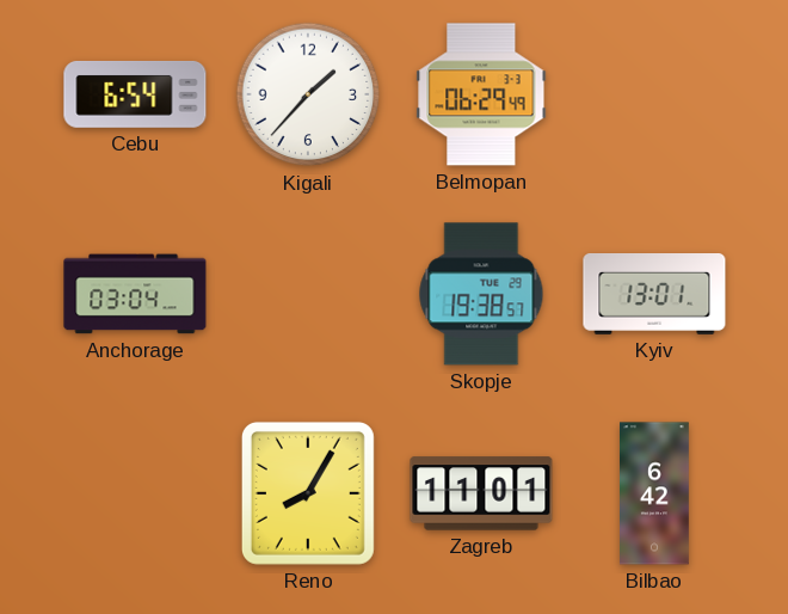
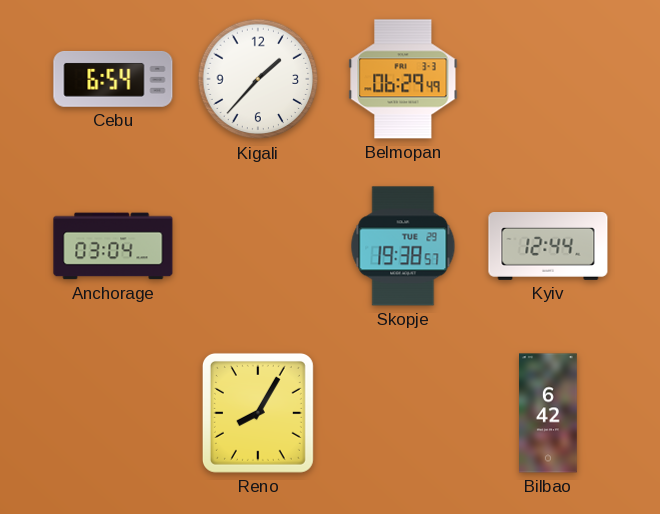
Kyiv: 13:01 -> 12:44
Zagreb: 11:01 -> none
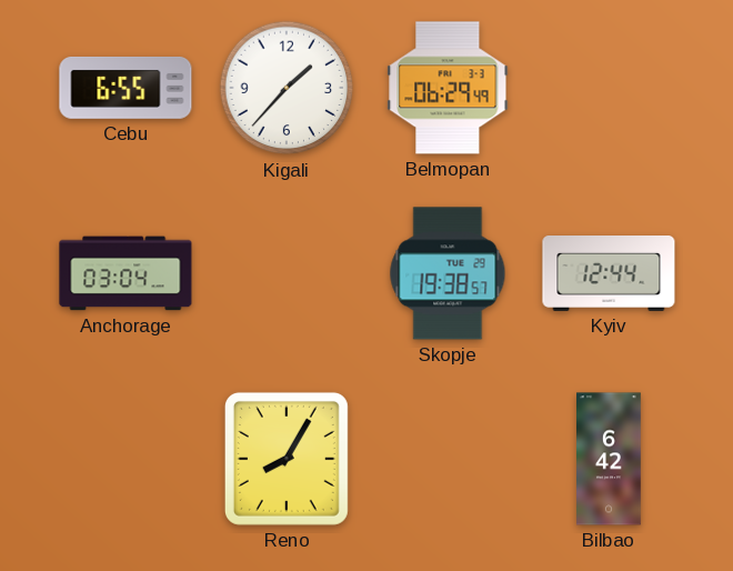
Cebu: 6:54 -> 6:55
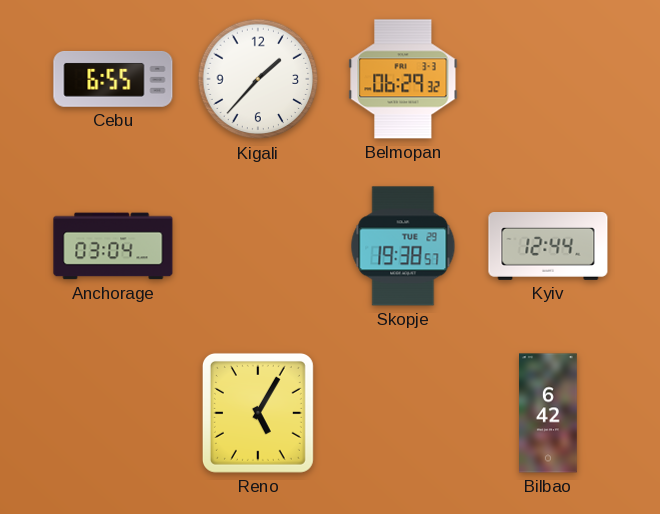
Belmopan: 06:29:49 -> 06:29:32
Reno: 8:05 -> 5:05
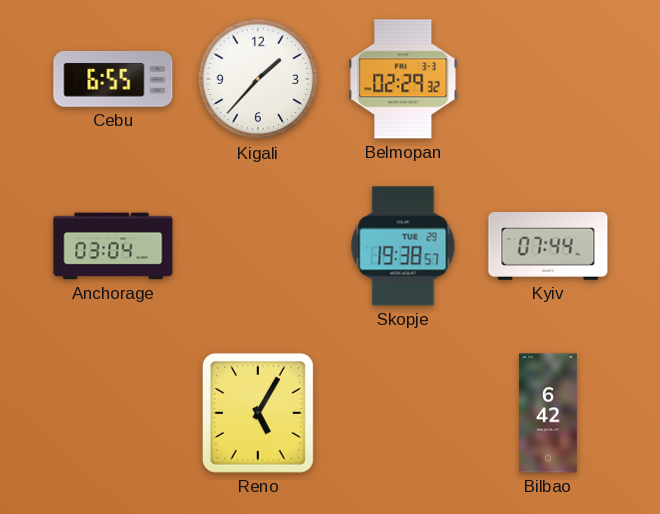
Belmopan: 06:29 -> 02:29
Kyiv: 12:44 -> 07:44
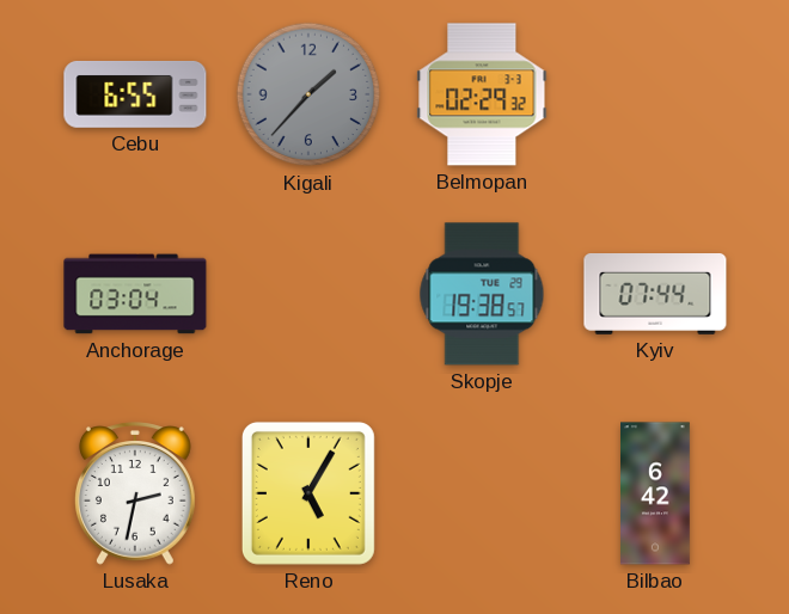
Kigali dial: white -> grey
Lusaka: none -> 2:32
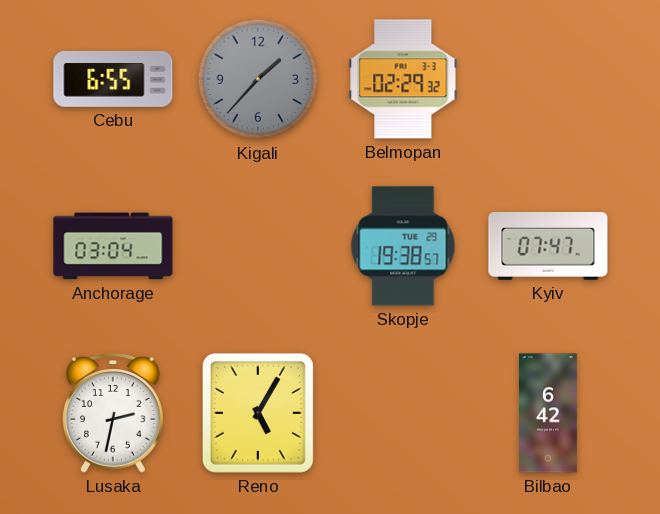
Kyiv: 07:44 -> 07:47
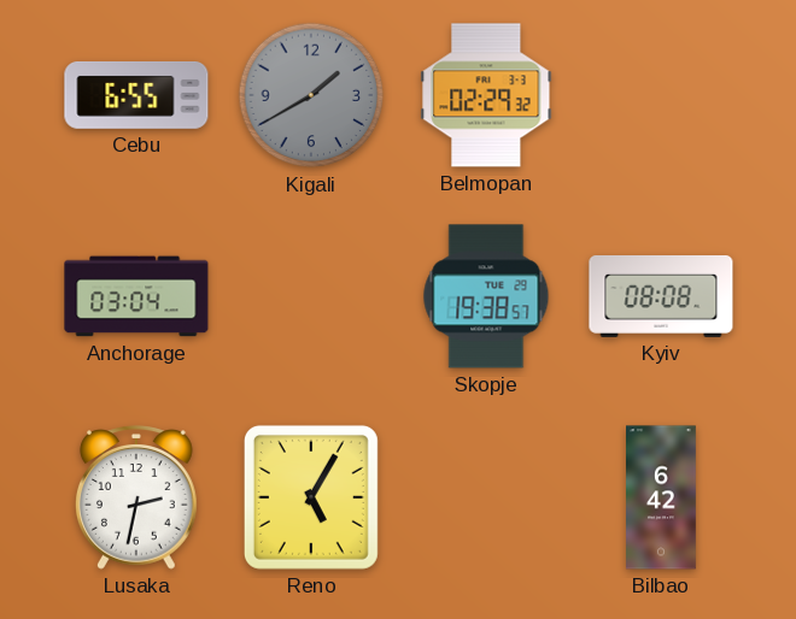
Kigali: 1:37 -> 1:40
Kyiv: 07:47 -> 08:08
